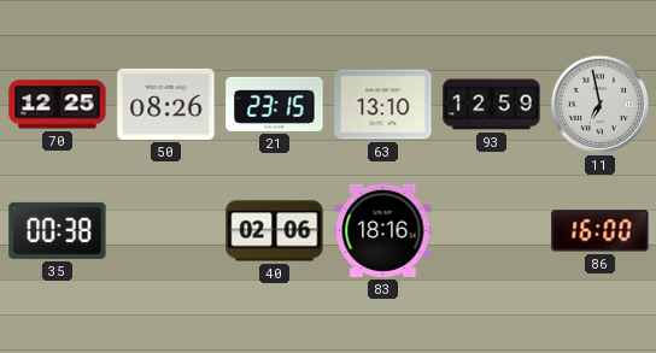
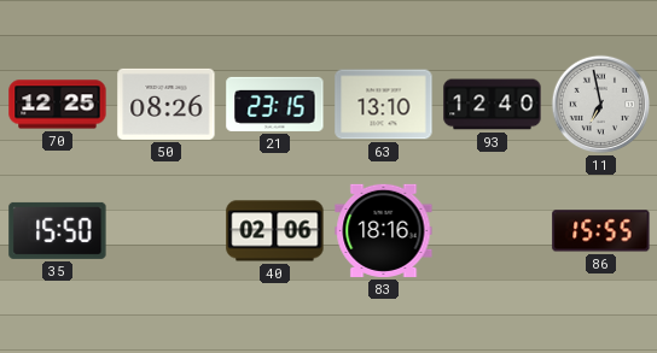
93: 12:59 -> 12:40
35: 00:38 -> 15:50
86: 16:00 -> 15:55
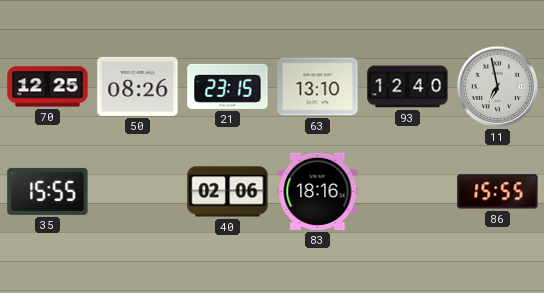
35: 15:50 -> 15:55
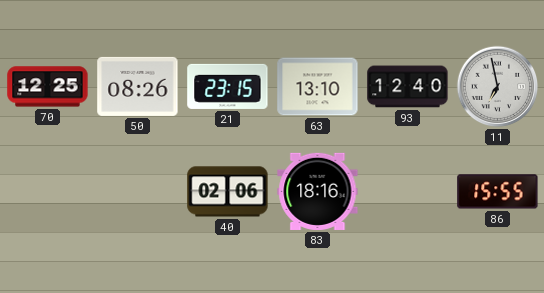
35: 15:55 -> none
